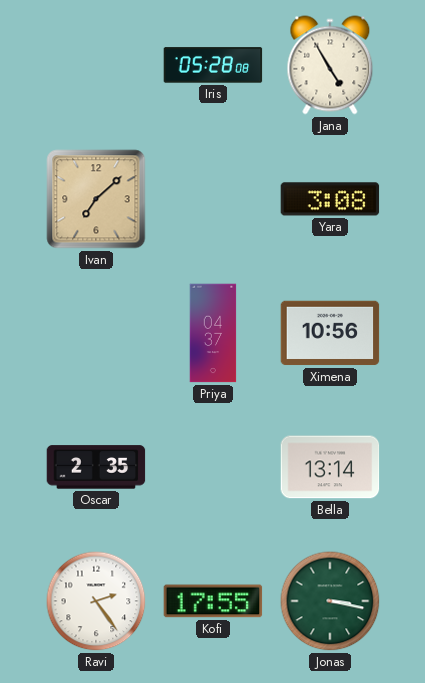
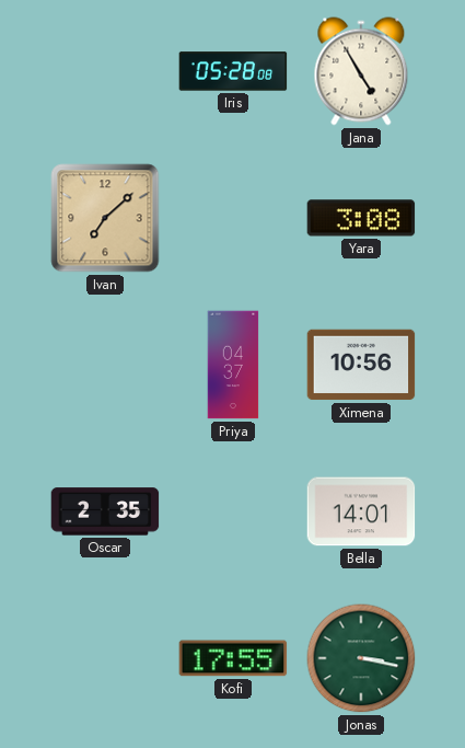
Bella: 13:14 -> 14:01
Ravi: 2:24 -> none
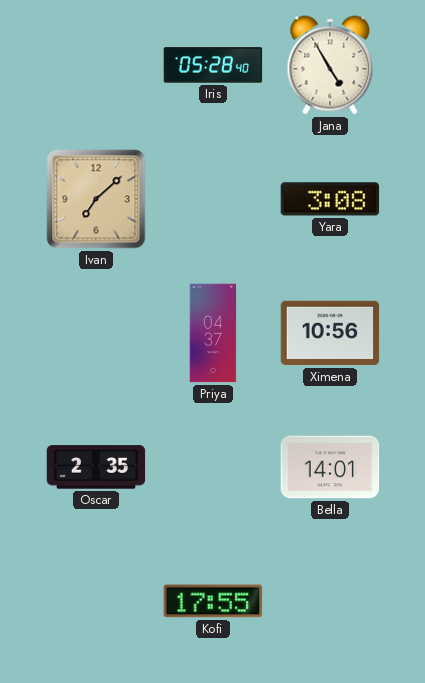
Iris: 05:28:08 -> 05:28:40
Jonas: 3:17 -> none
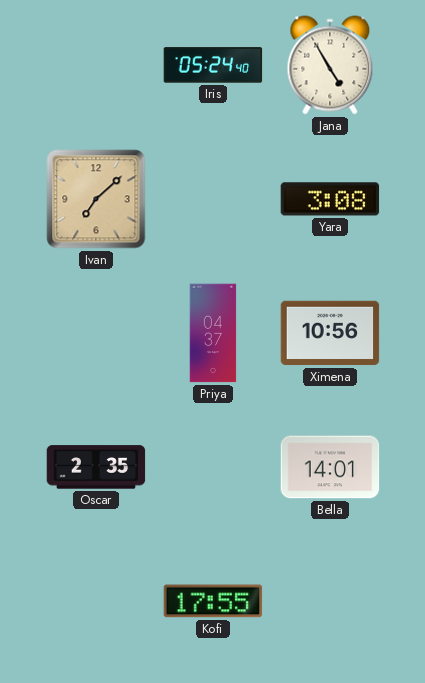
Iris: 05:28 -> 05:24
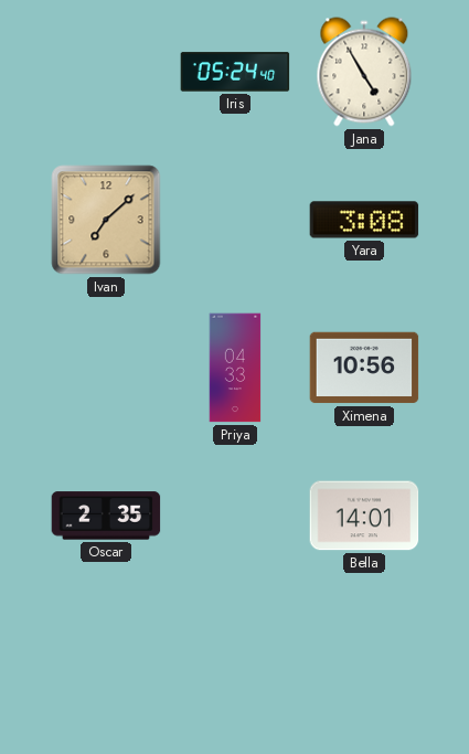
Priya: 04:37 -> 04:33
Kofi: 17:55 -> none
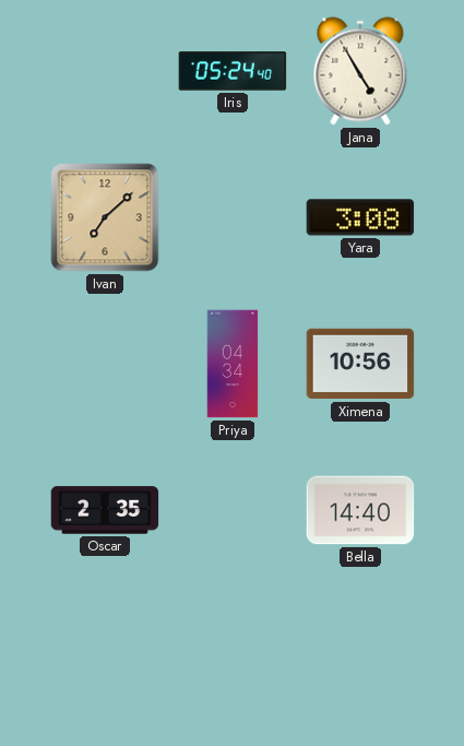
Priya: 04:33 -> 04:34
Bella: 14:01 -> 14:40
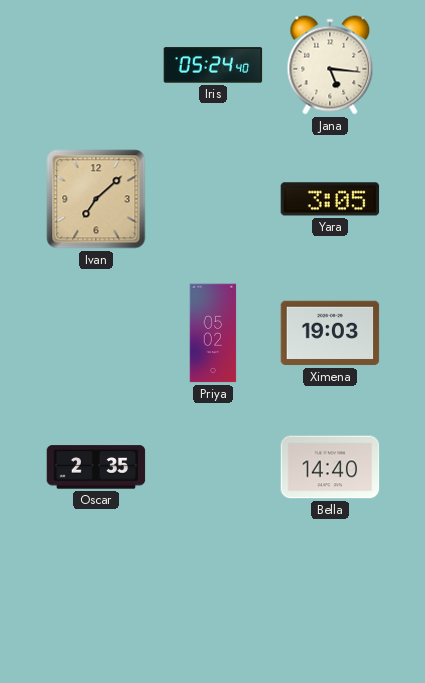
Jana: 4:55 -> 5:16
Yara: 3:08 -> 3:05
Priya: 04:34 -> 05:02
Ximena: 10:56 -> 19:03
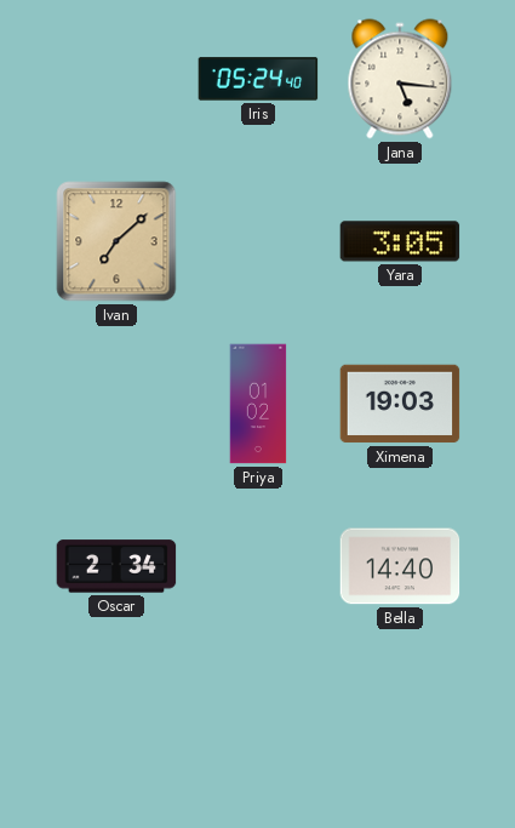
Priya: 05:02 -> 01:02
Oscar: 2:35 -> 2:34
